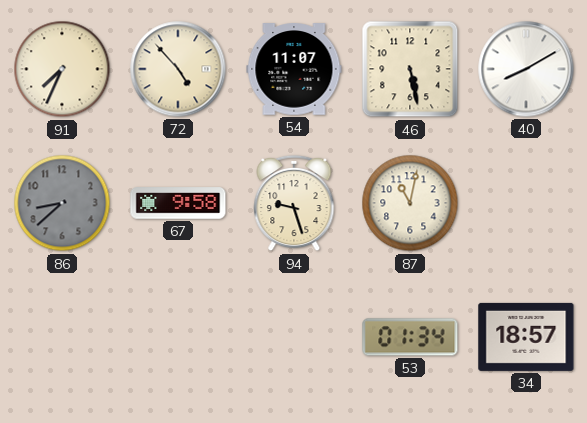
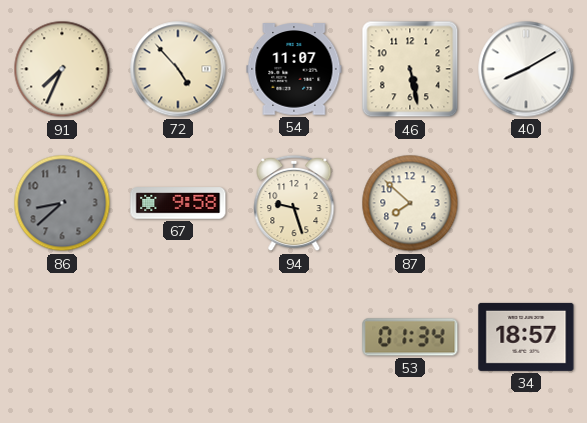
87: 11:02 -> 7:52
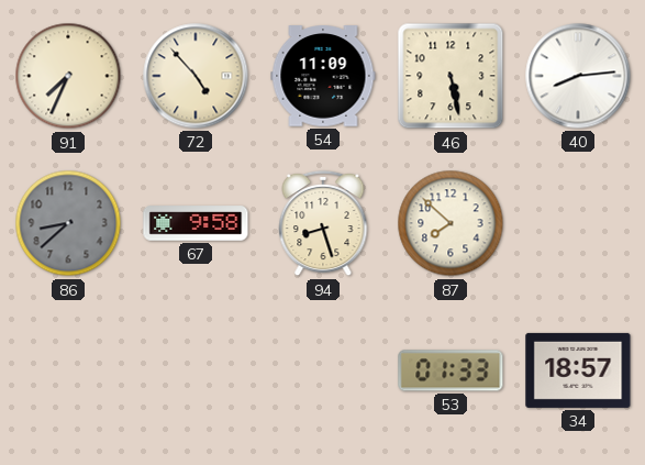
54: 11:07 -> 11:09
40: 8:10 -> 8:14
94: 9:27 -> 8:27
53: 01:34 -> 01:33
